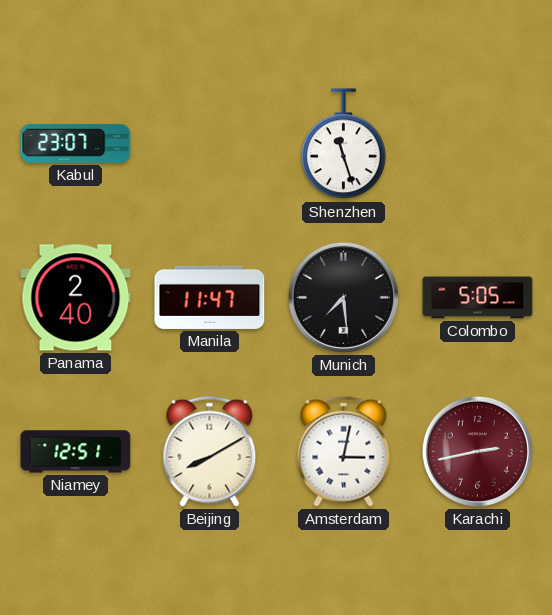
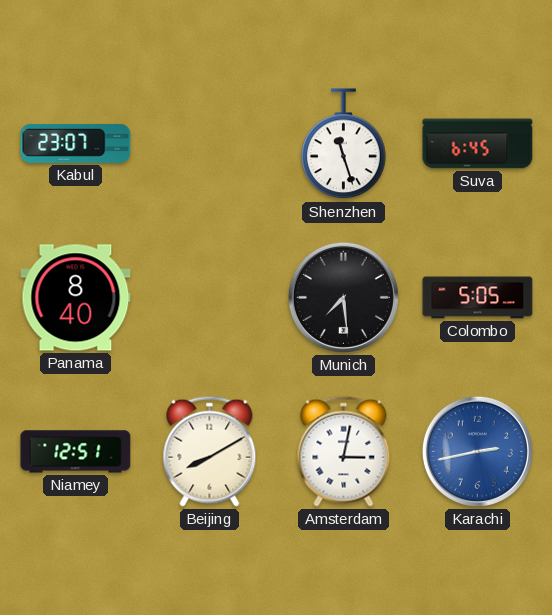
Suva: none -> 6:45
Panama: 2:40 -> 8:40
Manila: 11:47 -> none
Karachi dial: burgundy -> blue
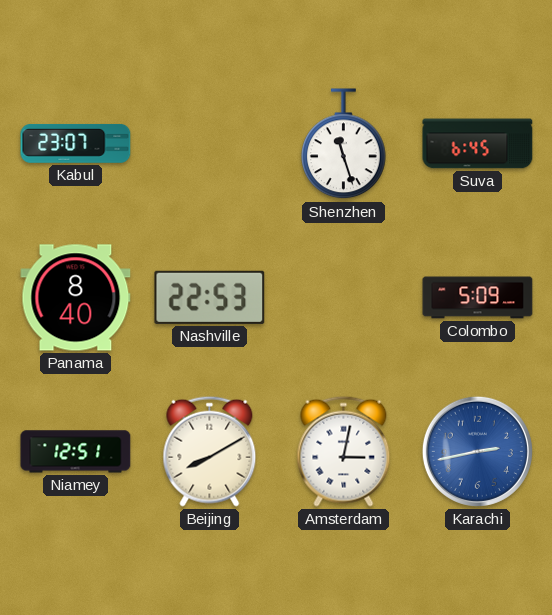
Nashville: none -> 22:53
Munich: 7:29 -> none
Colombo: 5:05 -> 5:09
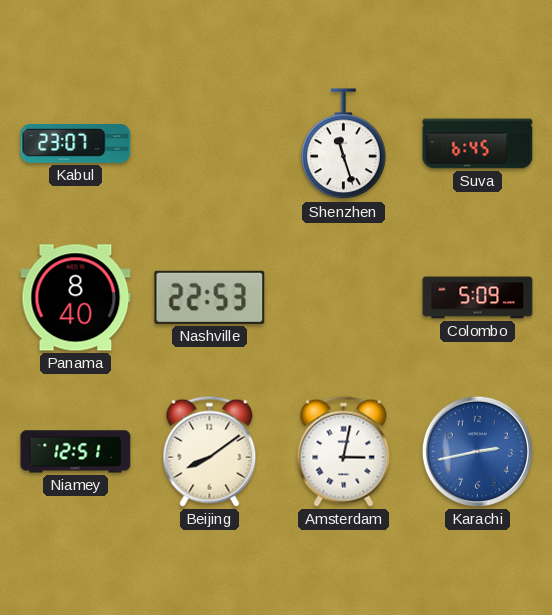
Beijing: 8:10 -> 8:09
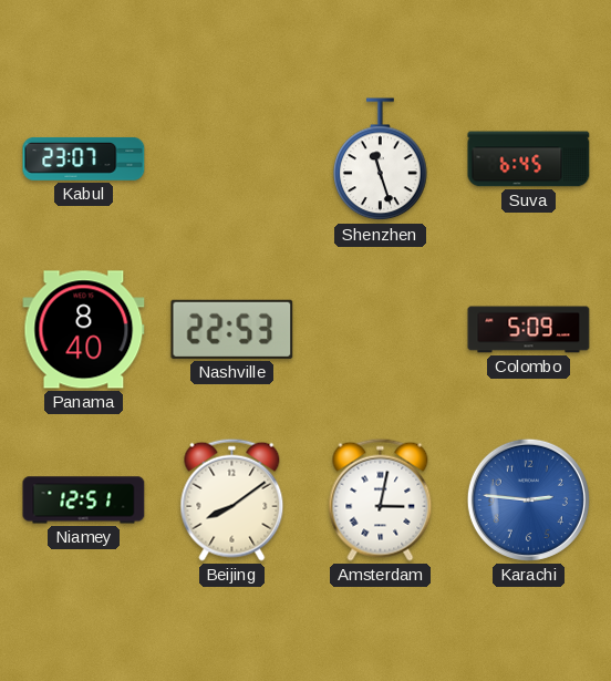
Karachi: 2:43 -> 2:46
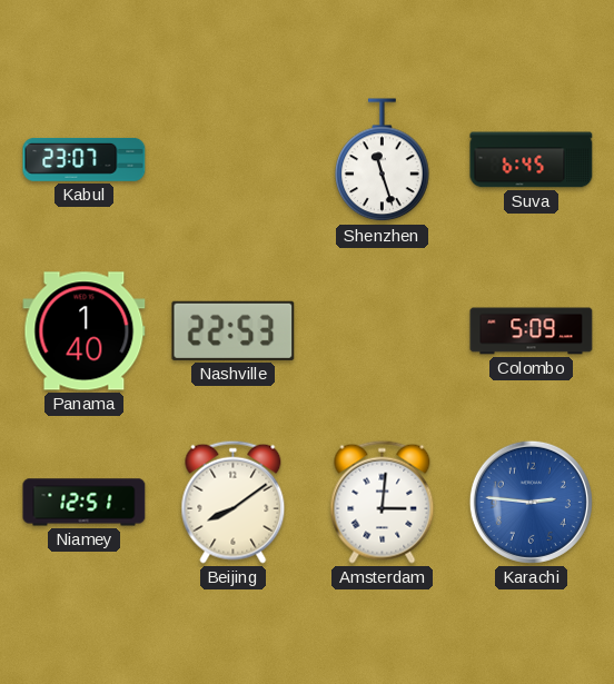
Panama: 8:40 -> 1:40
Amsterdam: 3:02 -> 3:01
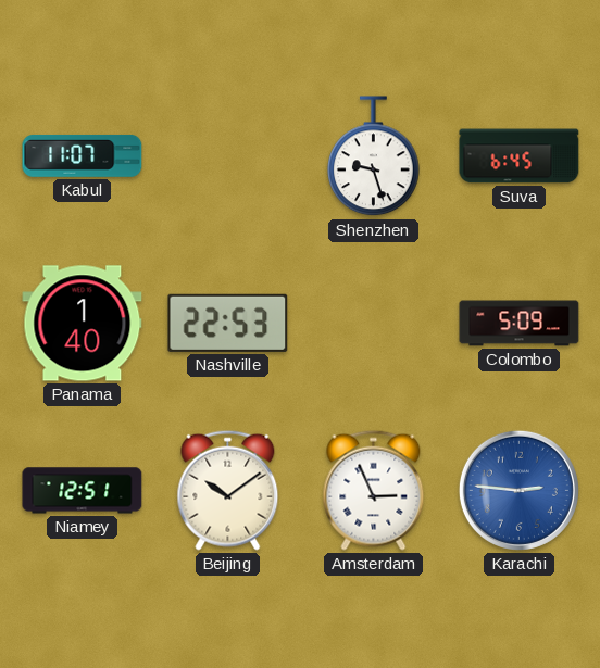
Kabul: 23:07 -> 11:07
Shenzhen: 11:27 -> 9:27
Beijing: 8:09 -> 10:09
Amsterdam: 3:01 -> 2:56
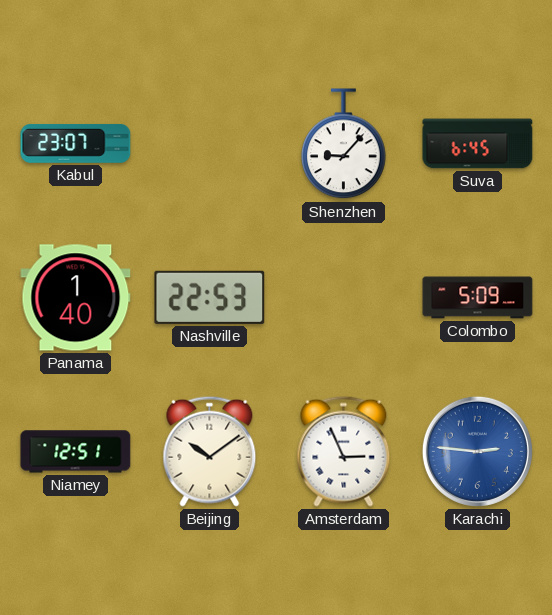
Kabul: 11:07 -> 23:07
Shenzhen: 9:27 -> 9:07
